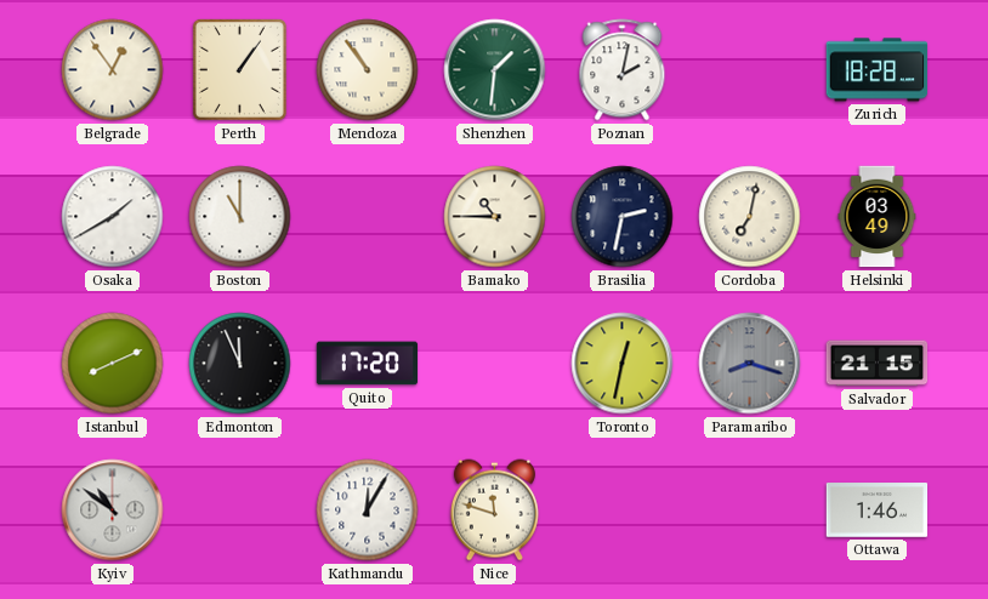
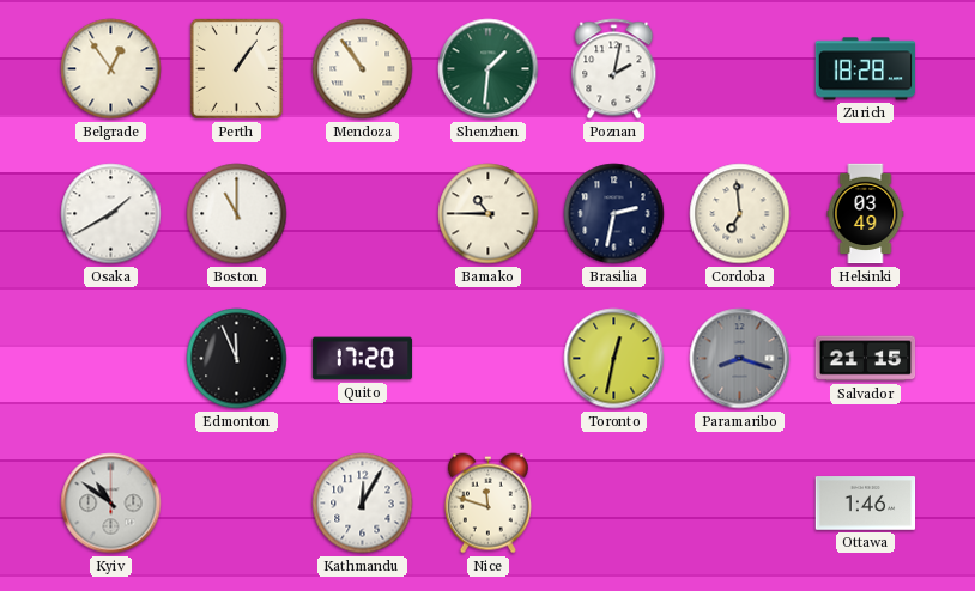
Cordoba: 7:02 -> 6:59
Istanbul: 8:11 -> none
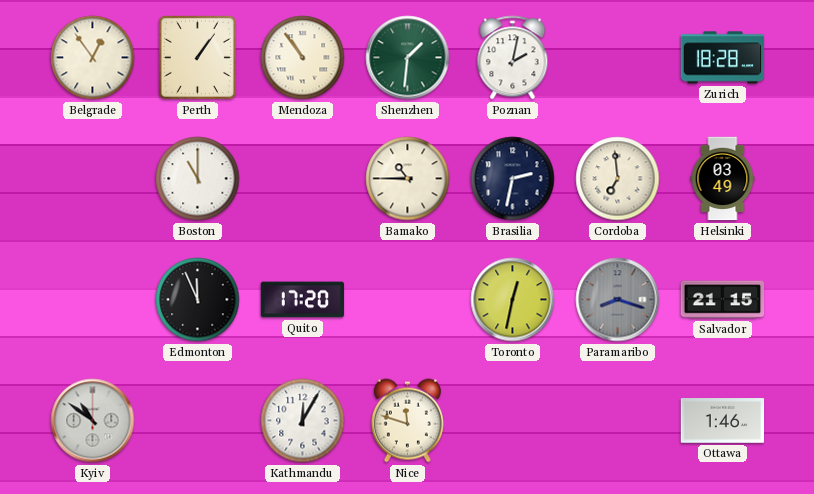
Osaka: 1:40 -> none
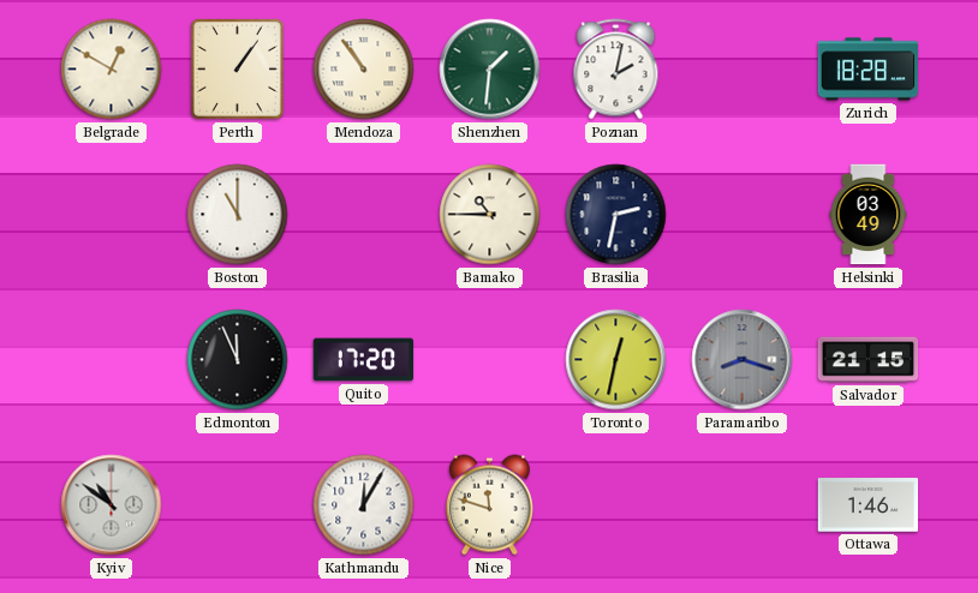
Belgrade: 12:54 -> 12:50
Cordoba: 6:59 -> none
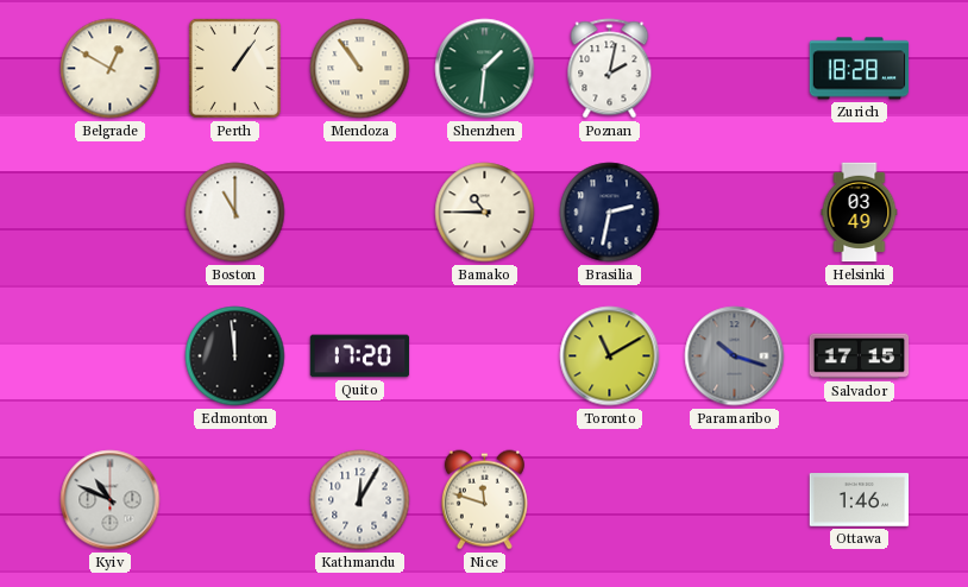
Edmonton: 11:56 -> 11:59
Toronto: 12:32 -> 11:10
Paramaribo: 8:18 -> 10:18
Salvador: 21:15 -> 17:15
Kyiv: 10:51 -> 10:49
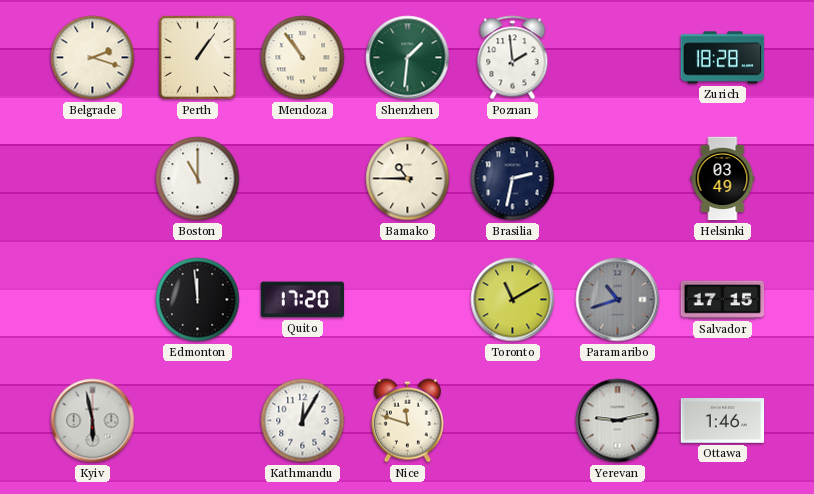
Belgrade: 12:50 -> 2:18
Poznan: 2:02 -> 1:59
Paramaribo: 10:18 -> 10:42
Kyiv: 10:49 -> 5:58
Yerevan: none -> 9:13
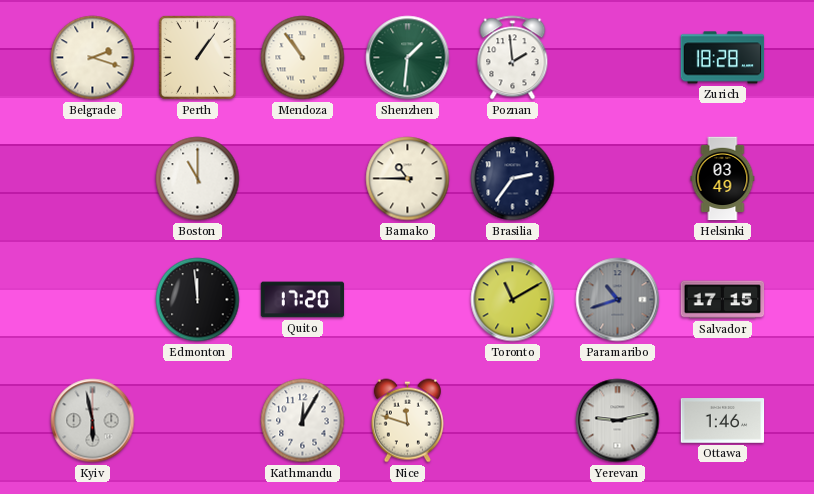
Brasilia: 2:32 -> 2:36
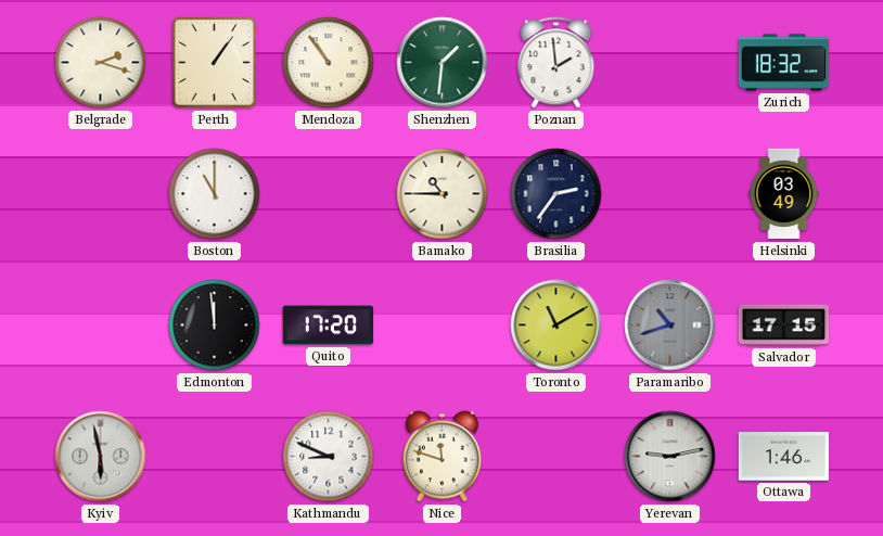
Zurich: 18:28 -> 18:32
Kathmandu: 12:05 -> 8:49
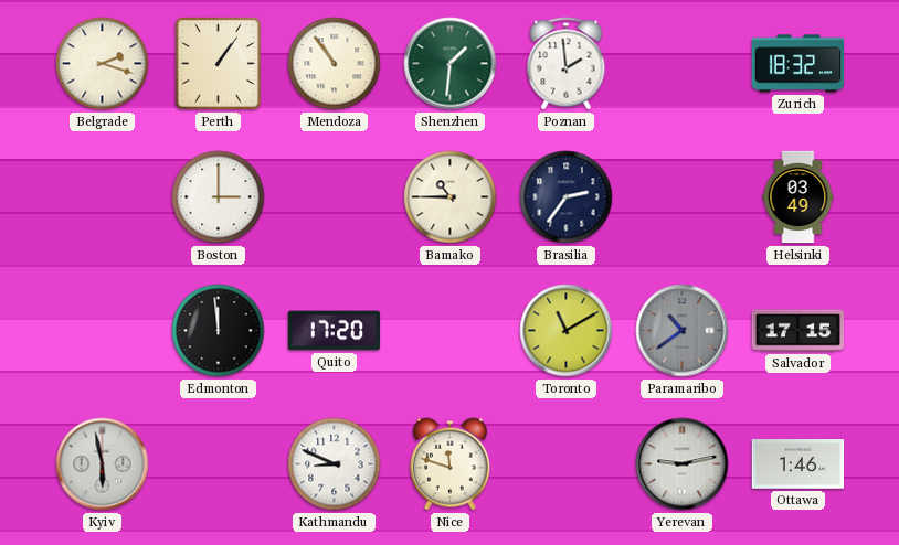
Boston: 11:00 -> 3:00
Paramaribo: 10:42 -> 10:39
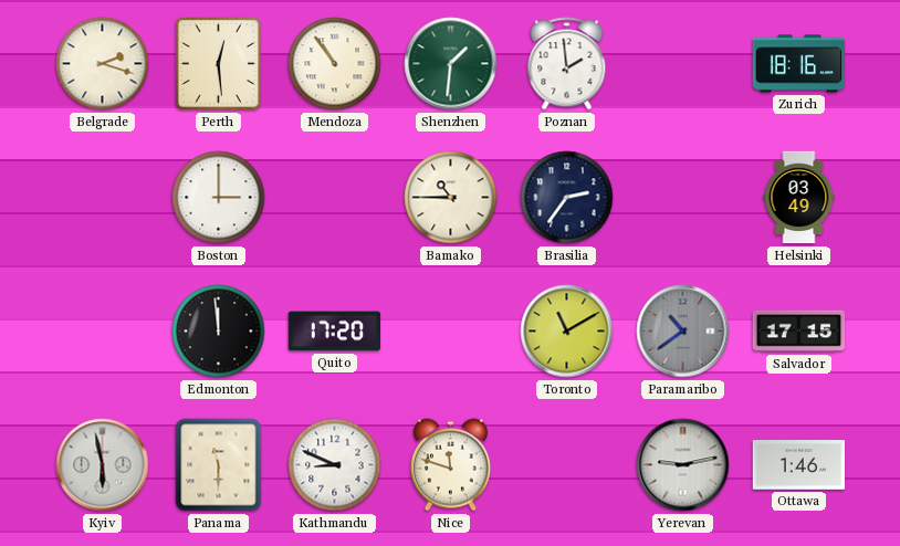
Perth: 1:06 -> 12:29
Zurich: 18:32 -> 18:16
Panama: none -> 11:30
